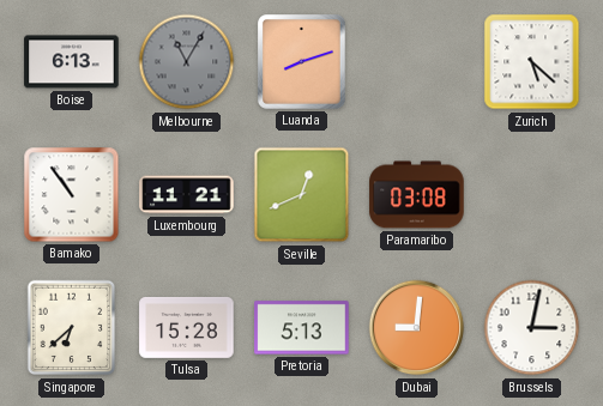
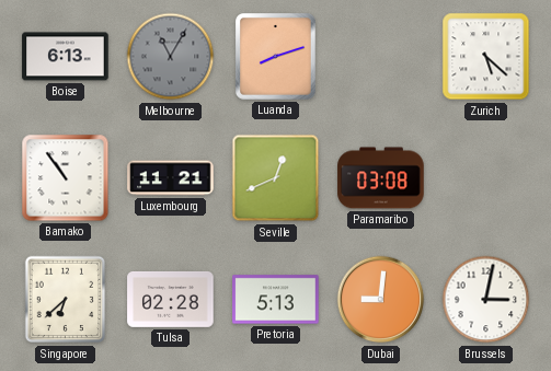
Tulsa: 15:28 -> 02:28
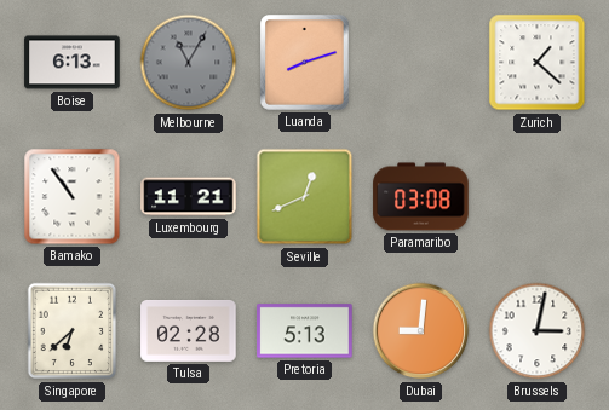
Zurich: 5:22 -> 1:22
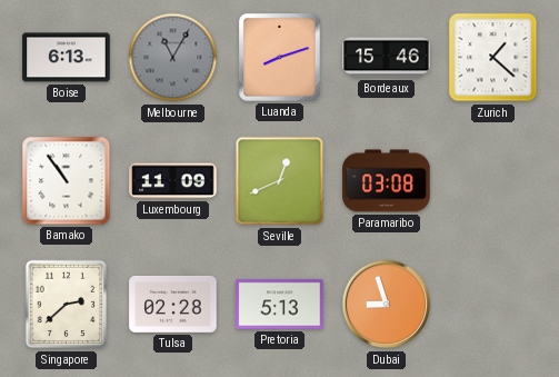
Bordeaux: none -> 15:46
Luxembourg: 11:21 -> 11:09
Singapore: 6:38 -> 2:38
Dubai: 9:01 -> 8:57
Brussels: 3:02 -> none
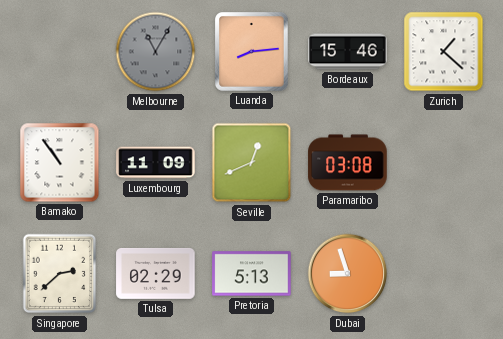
Boise: 6:13 -> none
Luanda: 8:12 -> 8:14
Tulsa: 02:28 -> 02:29
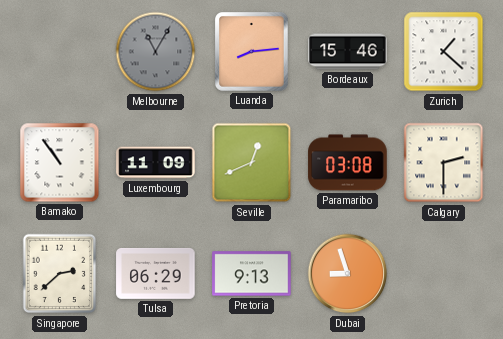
Calgary: none -> 2:30
Tulsa: 02:29 -> 06:29
Pretoria: 5:13 -> 9:13
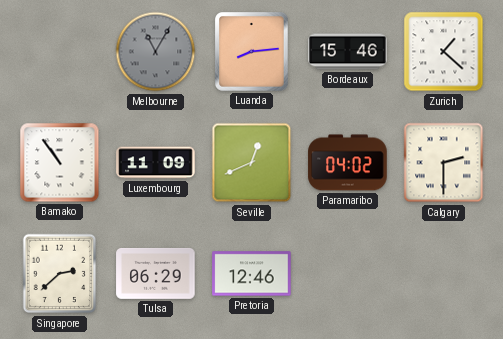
Paramaribo: 03:08 -> 04:02
Pretoria: 9:13 -> 12:46
Dubai: 8:57 -> none
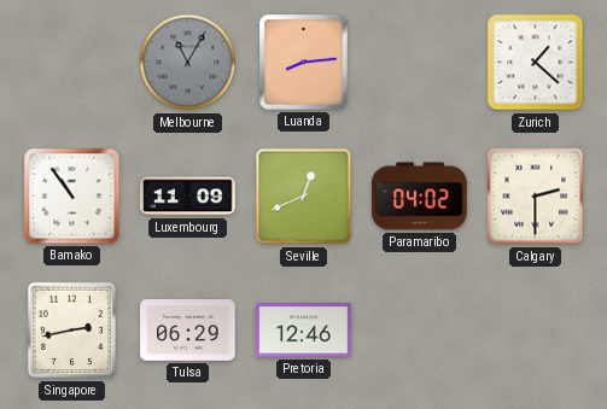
Bordeaux: 15:46 -> none
Singapore: 2:38 -> 2:43
